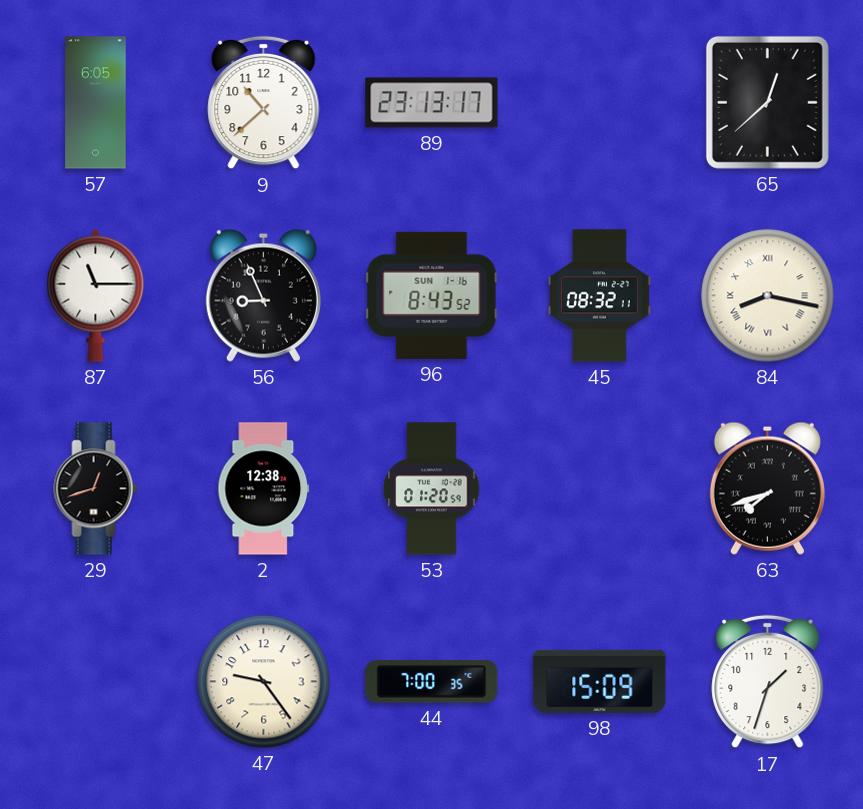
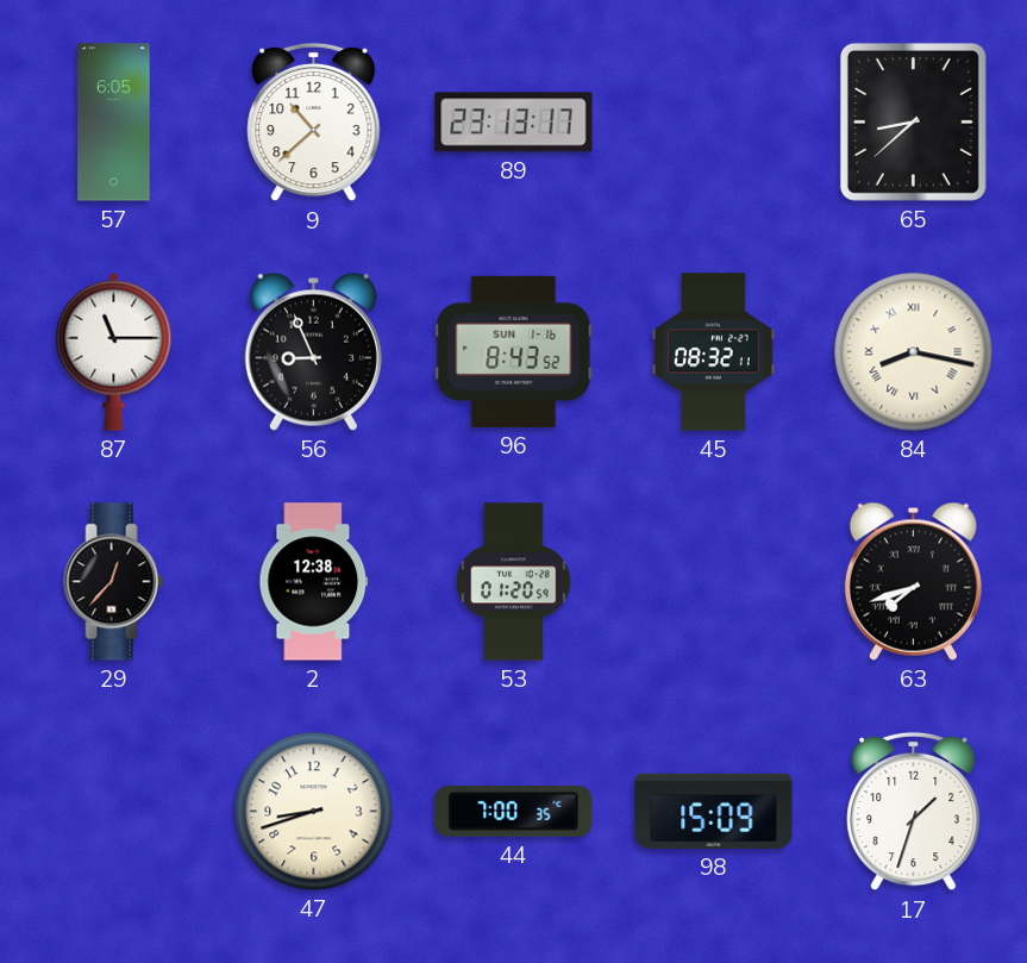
65: 12:38 -> 8:38
29: 12:42 -> 12:37
47: 9:24 -> 8:42
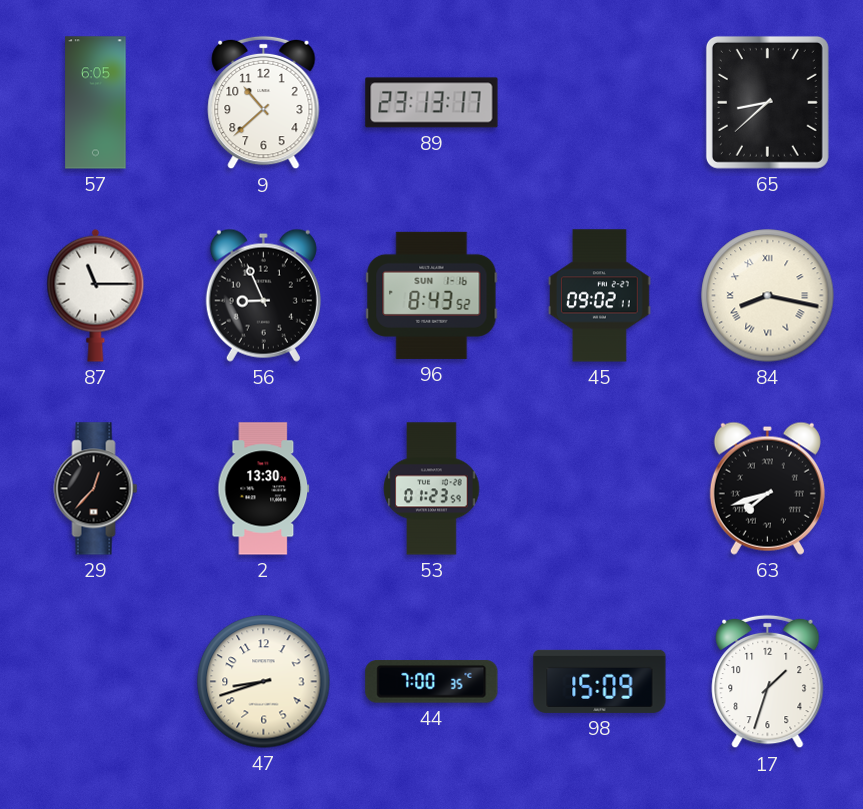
45: 08:32 -> 09:02
2: 12:38 -> 13:30
53: 01:20 -> 01:23
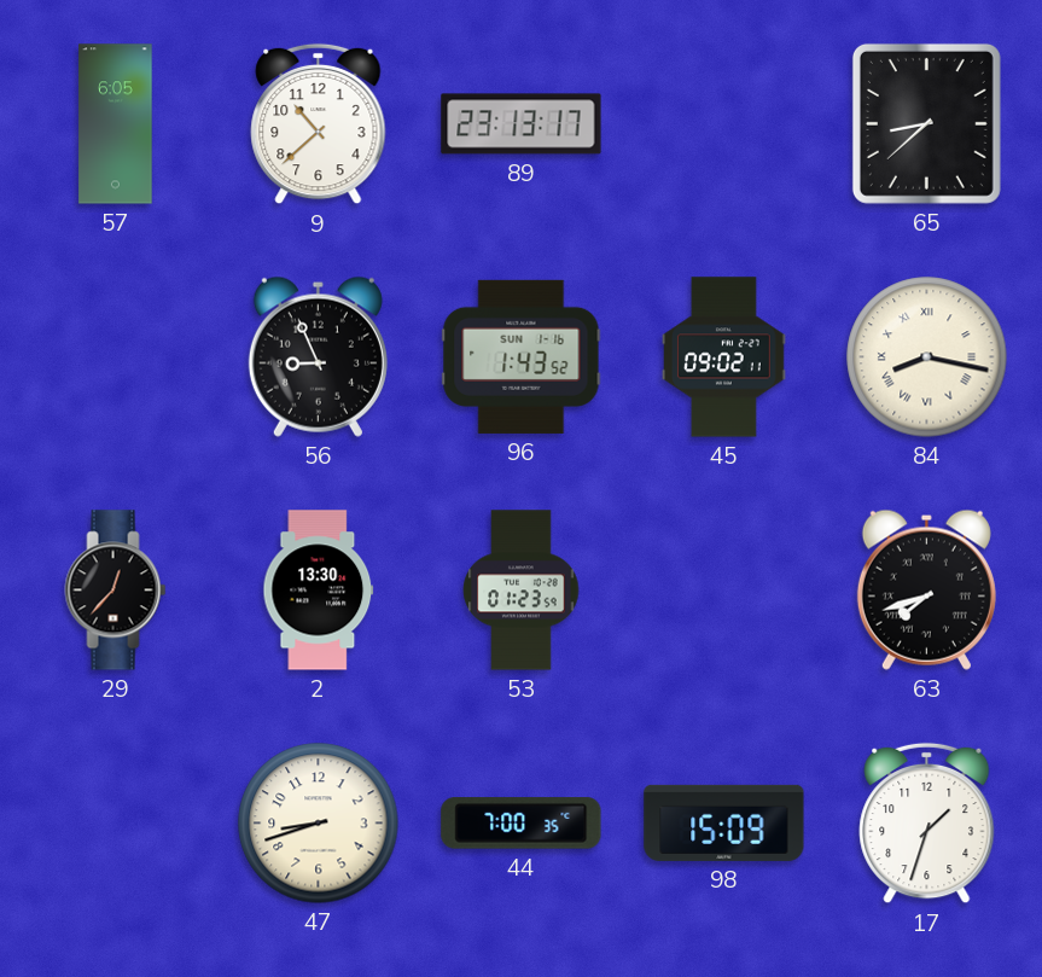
87: 11:15 -> none
96: 8:43 -> 1:43
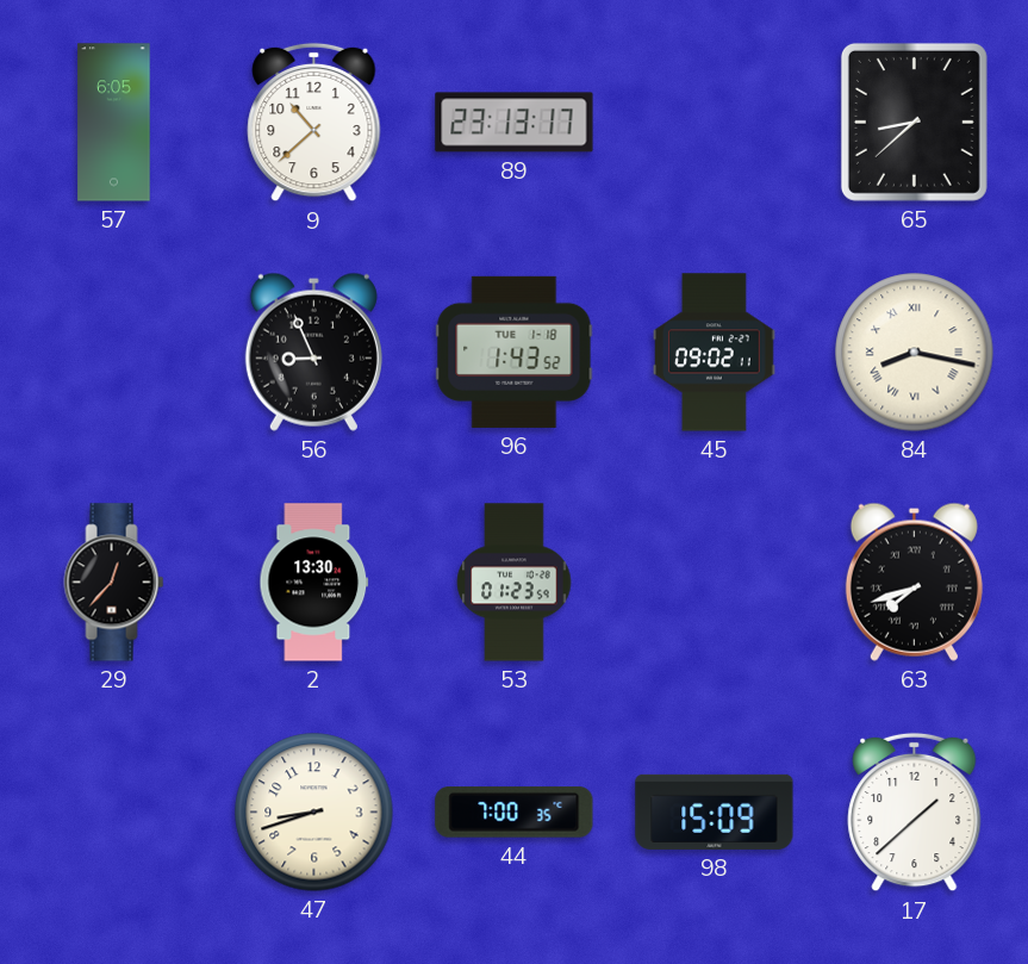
96 date: SUN 1-16 -> TUE 1-18
17: 1:33 -> 1:38
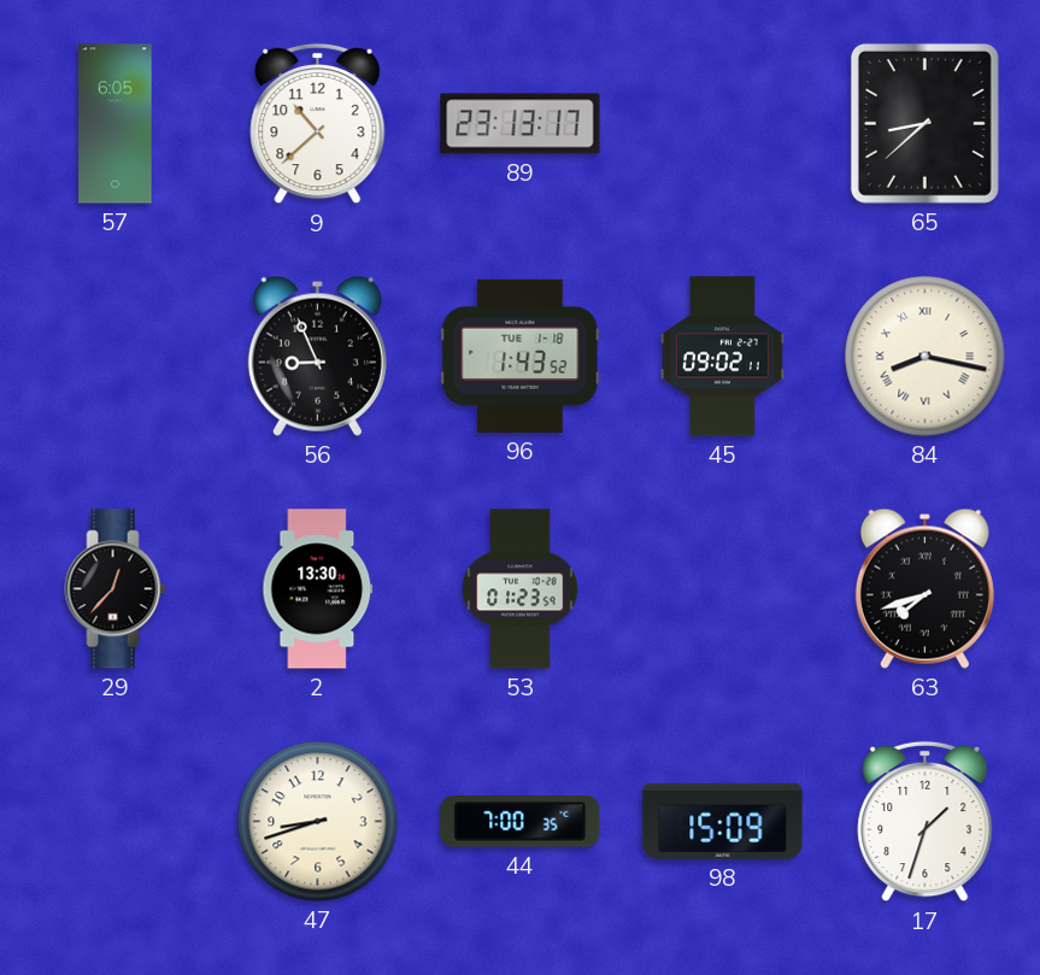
17: 1:38 -> 1:33
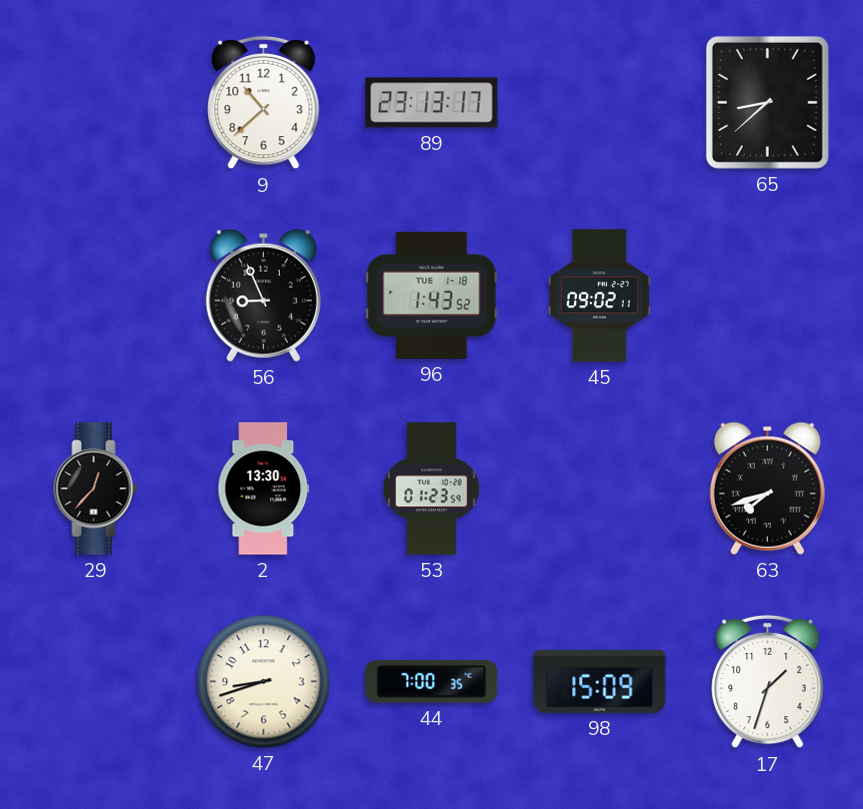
57: 6:05 -> none
84: 8:17 -> none
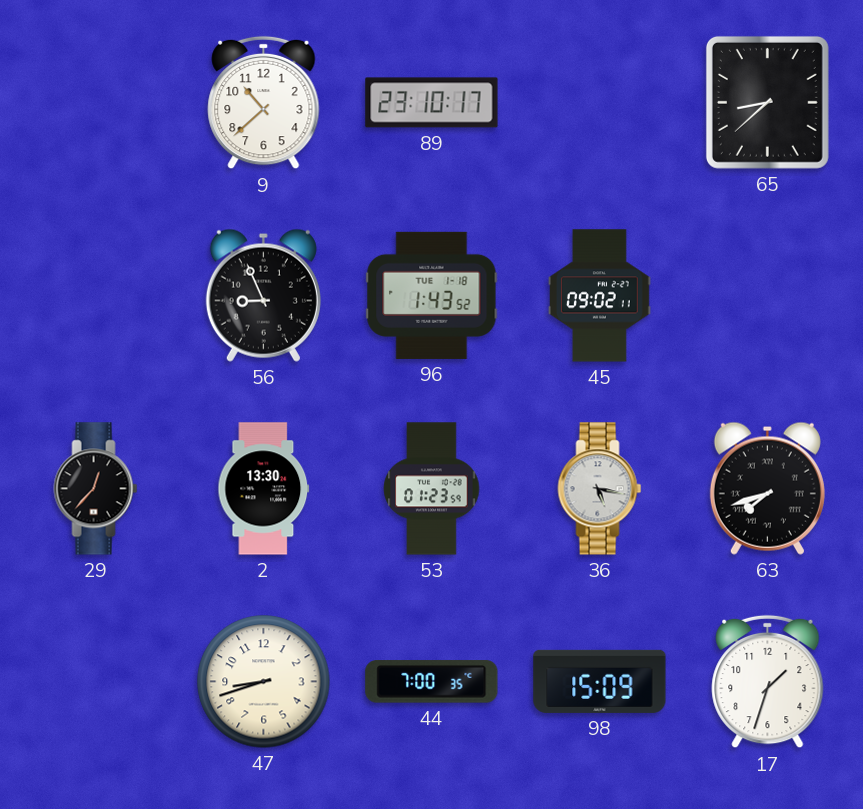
89: 23:13 -> 23:10
36: none -> 5:17
